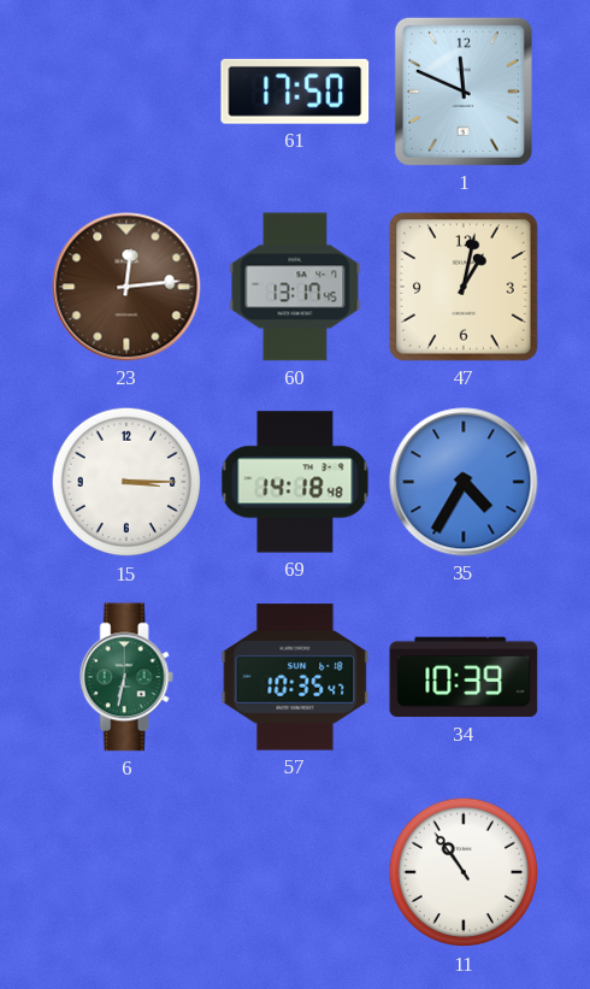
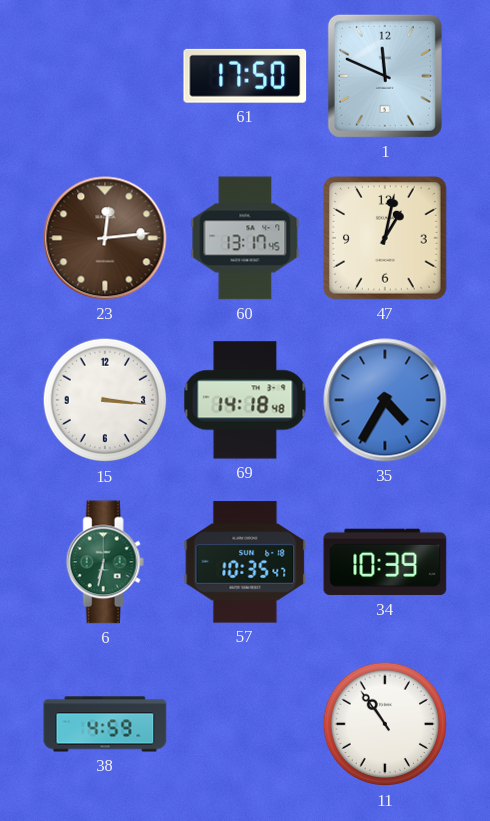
15: 3:15 -> 3:16
38: none -> 4:59
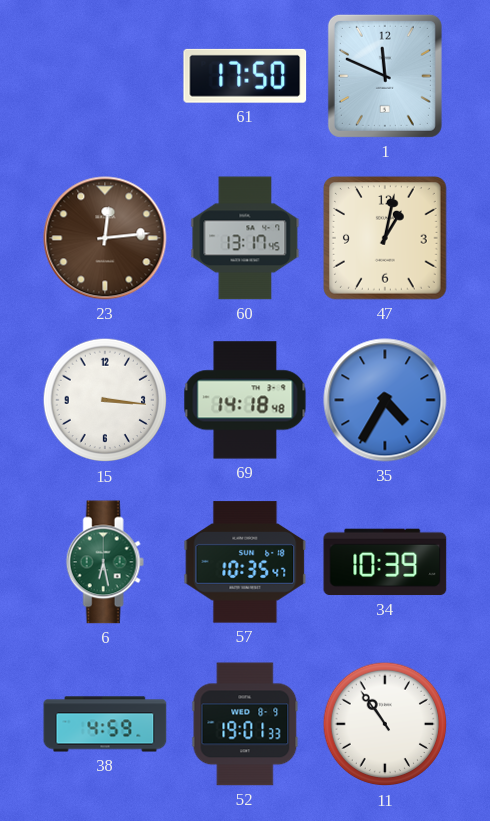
6: 6:32 -> 6:28
52: none -> 19:01
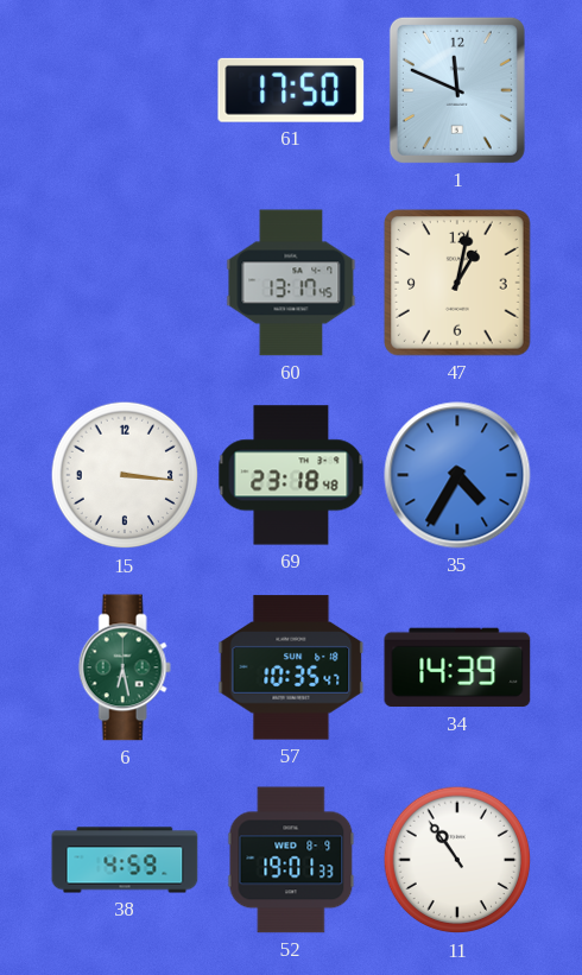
23: 12:14 -> none
69: 14:18 -> 23:18
34: 10:39 -> 14:39
